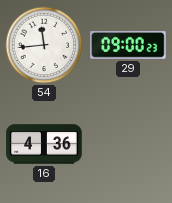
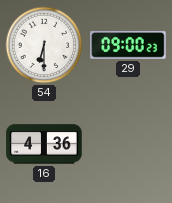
54: 11:44 -> 6:30
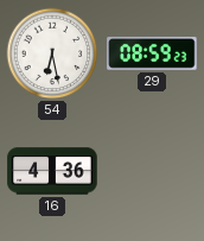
54: 6:30 -> 6:28
29: 09:00 -> 08:59
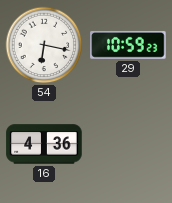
54: 6:28 -> 6:17
29: 08:59 -> 10:59
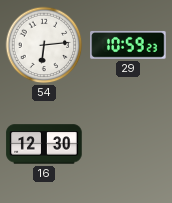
54: 6:17 -> 6:14
16: 4:36 -> 12:30
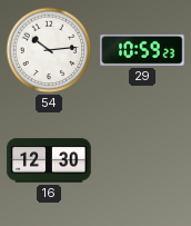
54: 6:14 -> 10:14
